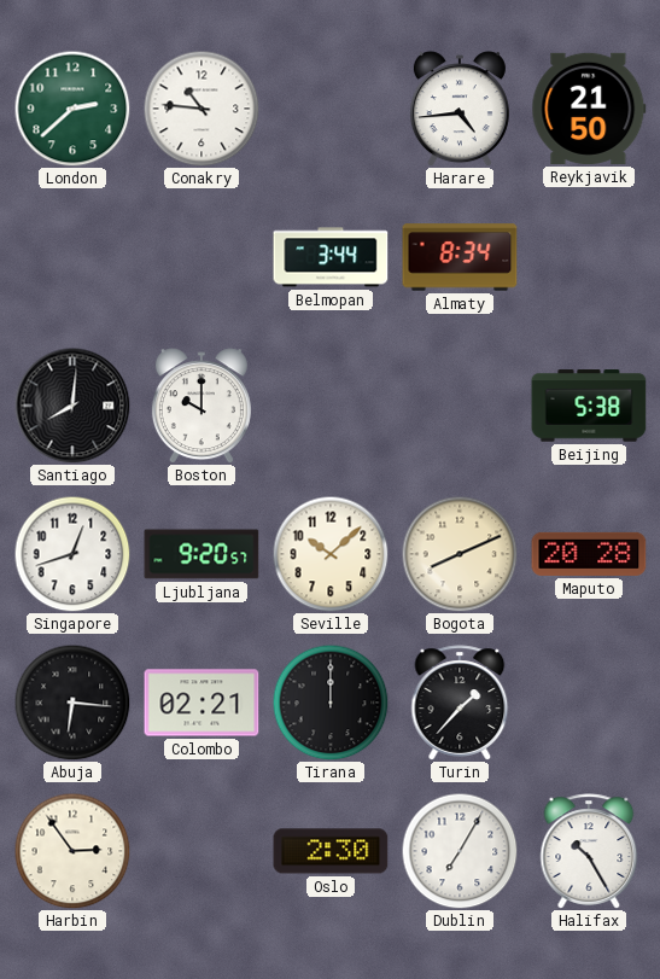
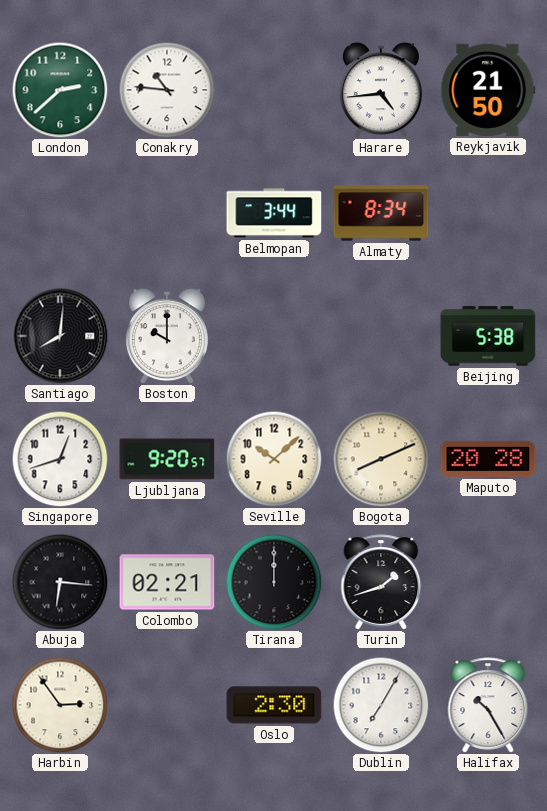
Turin: 1:37 -> 1:42
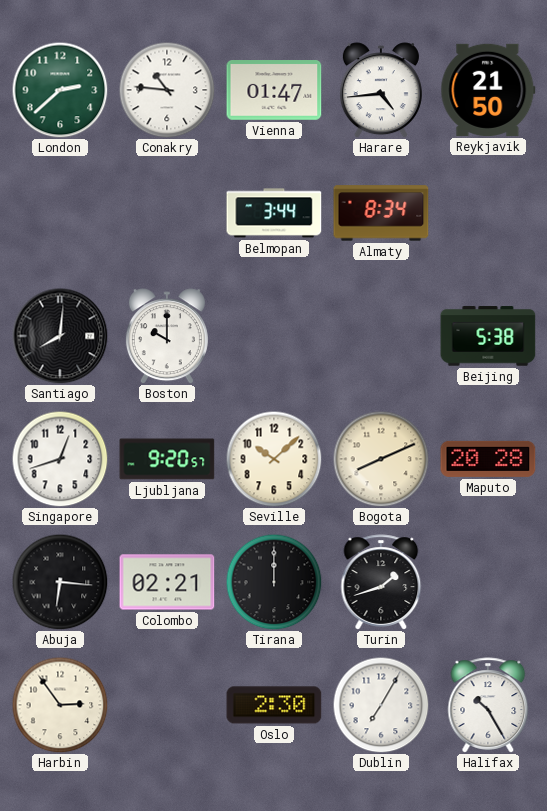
Vienna: none -> 01:47
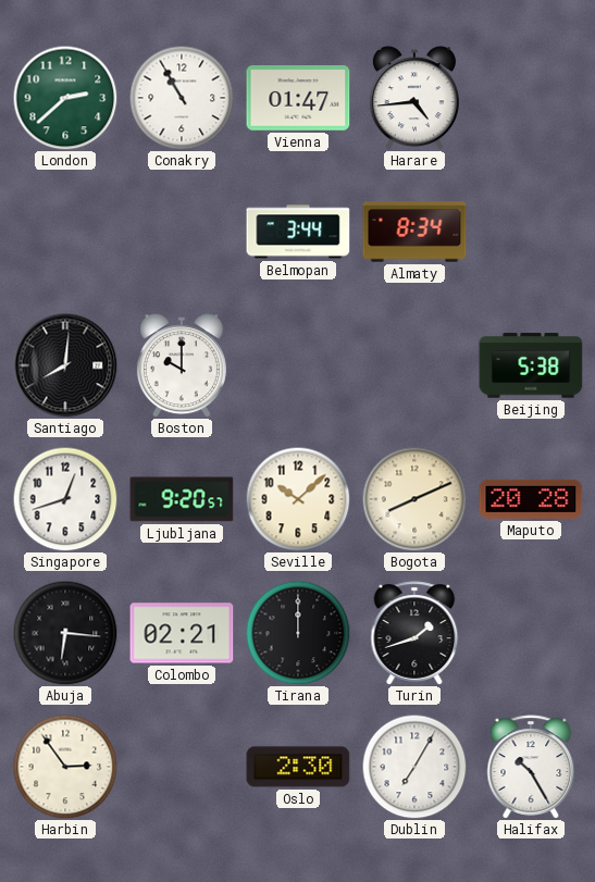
Conakry: 10:46 -> 10:55
Reykjavik: 21:50 -> none
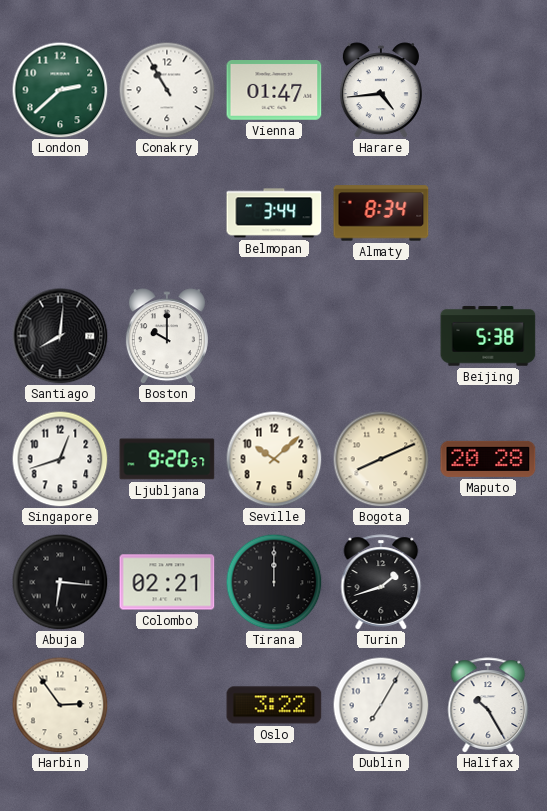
Oslo: 2:30 -> 3:22
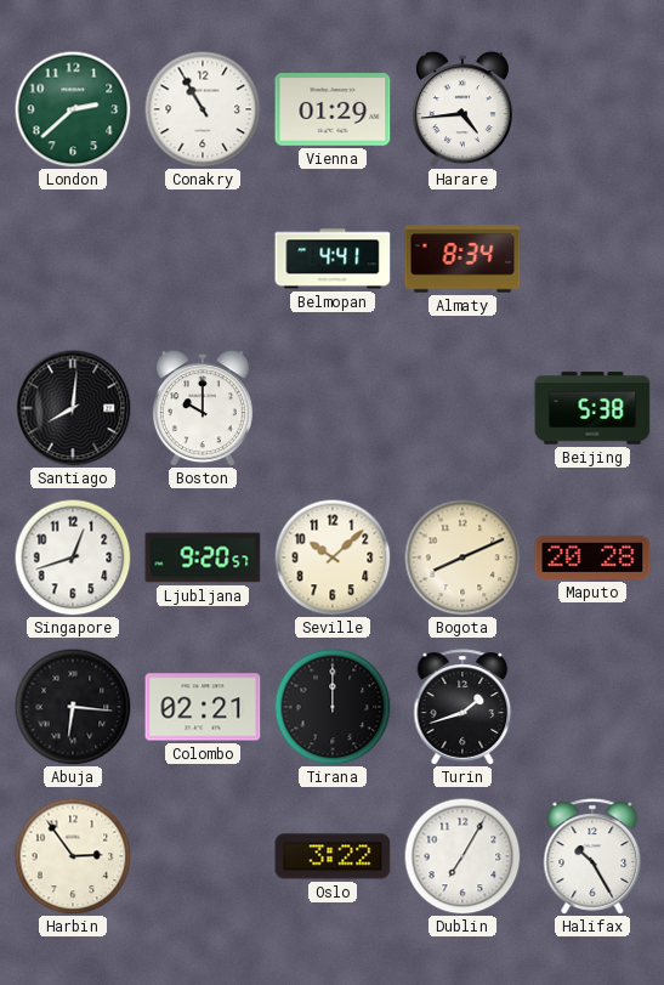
Vienna: 01:47 -> 01:29
Belmopan: 3:44 -> 4:41
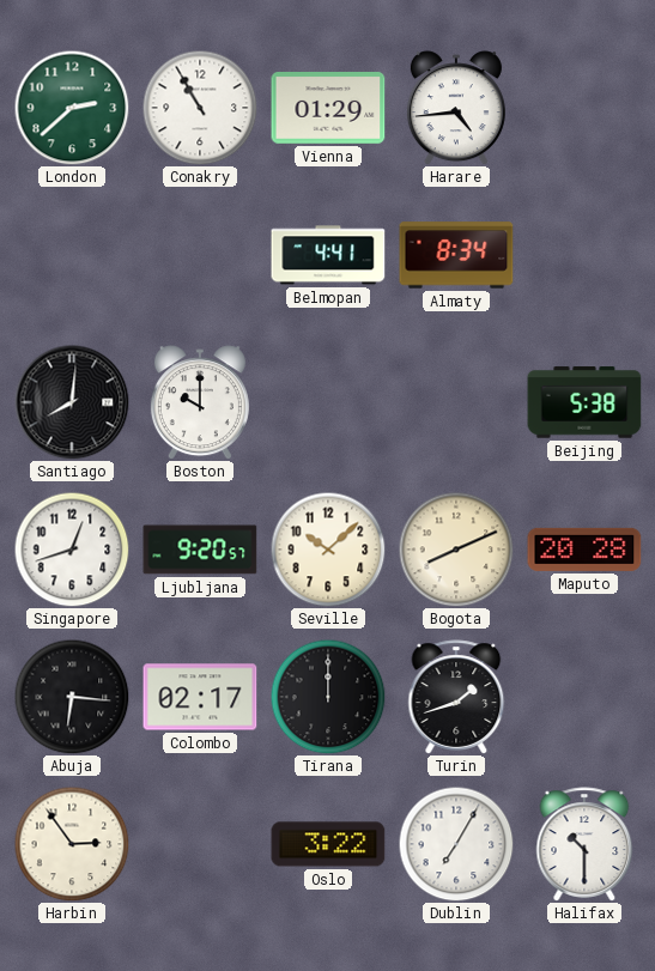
Colombo: 02:21 -> 02:17
Halifax: 10:25 -> 10:30
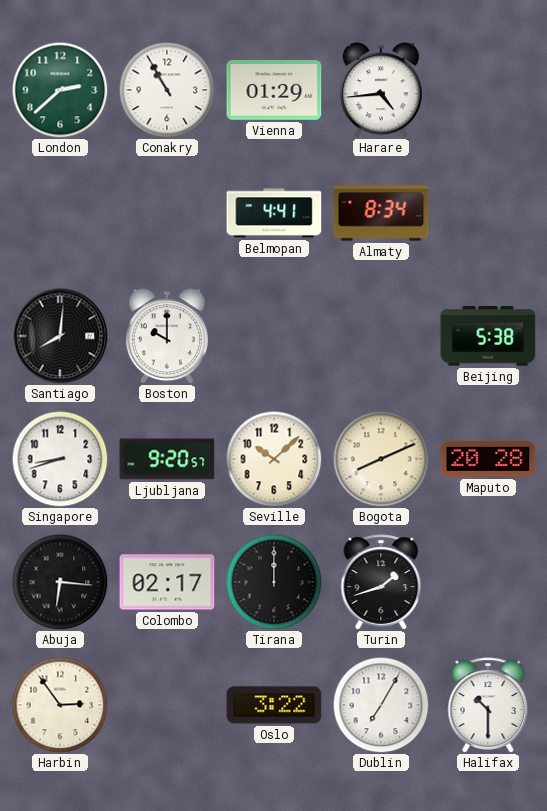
Singapore: 12:42 -> 8:42
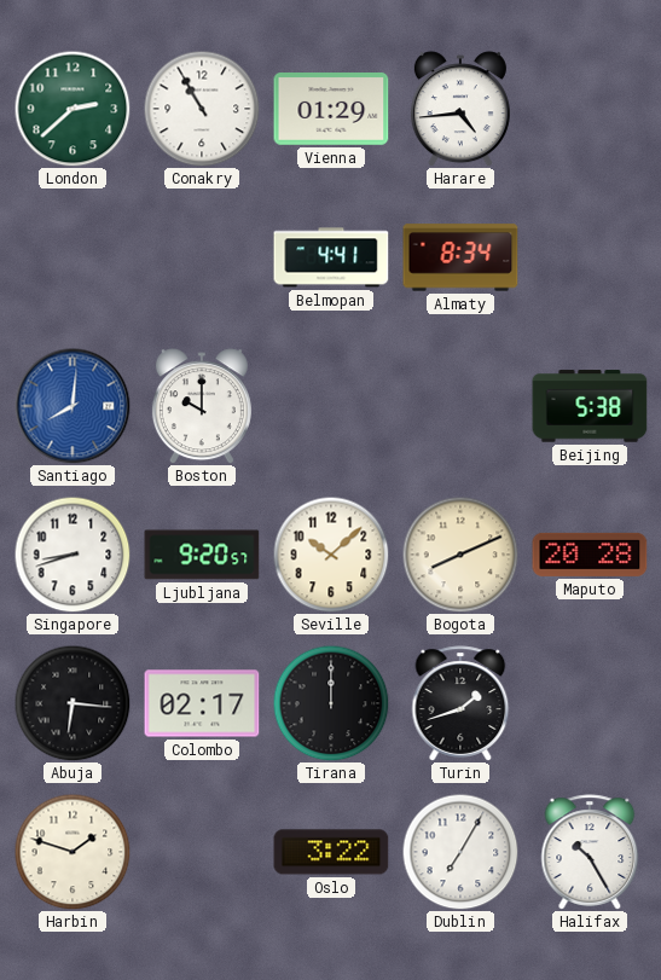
Santiago dial: black -> blue
Harbin: 2:54 -> 1:48
Halifax: 10:30 -> 10:25
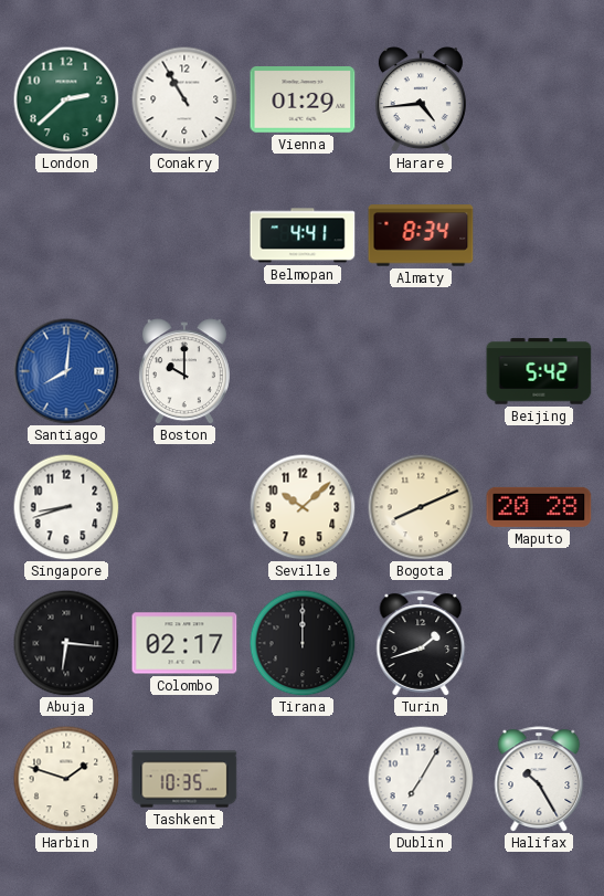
Beijing: 5:38 -> 5:42
Ljubljana: 9:20 -> none
Tashkent: none -> 10:35
Oslo: 3:22 -> none
